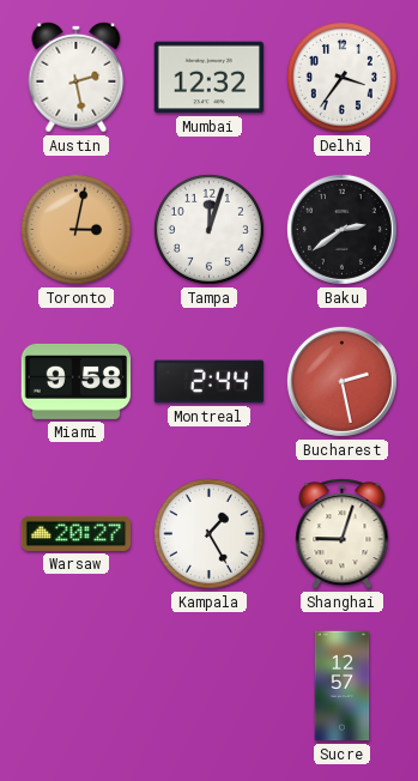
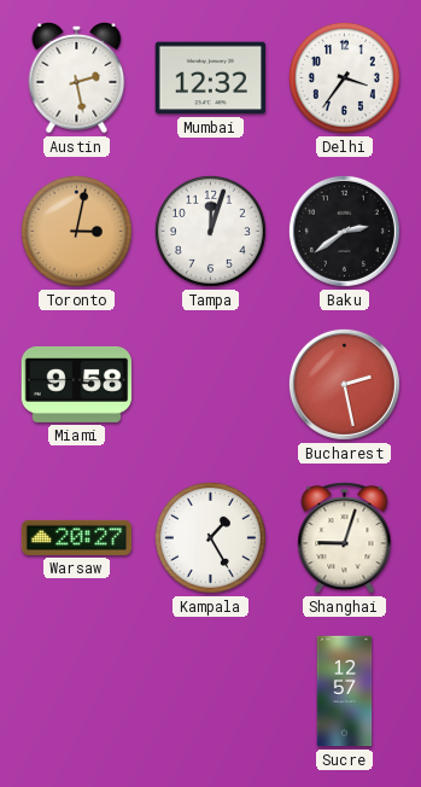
Montreal: 2:44 -> none
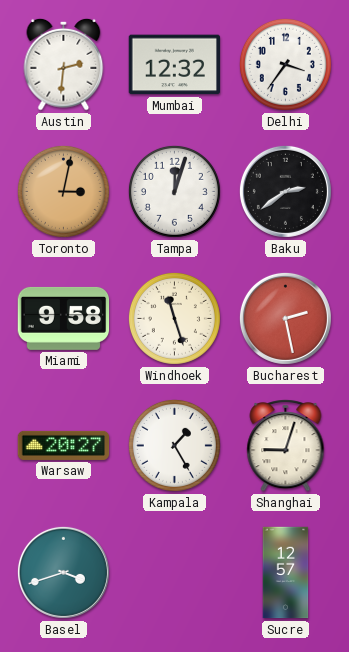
Austin: 2:28 -> 2:31
Windhoek: none -> 11:27
Basel: none -> 3:42
